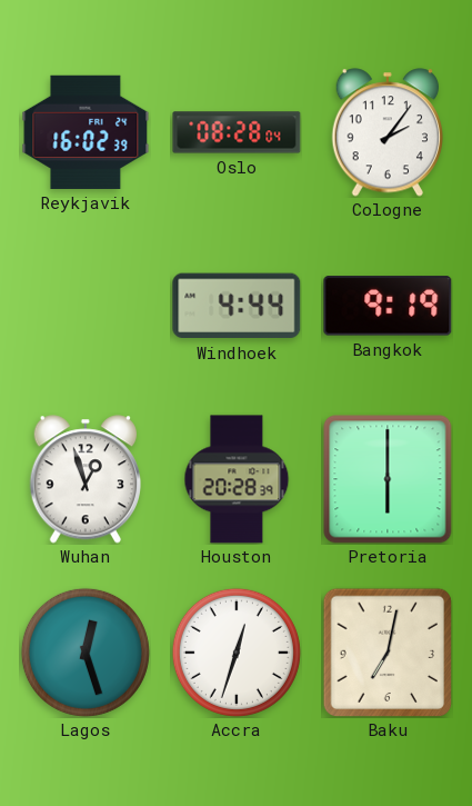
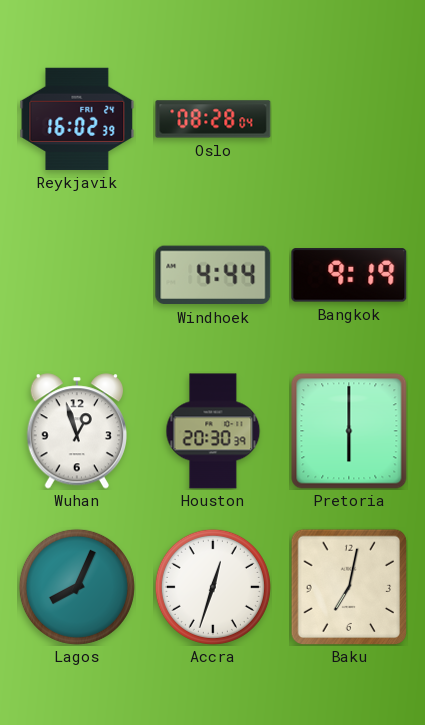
Cologne: 2:06 -> none
Houston: 20:28 -> 20:30
Lagos: 12:27 -> 8:04
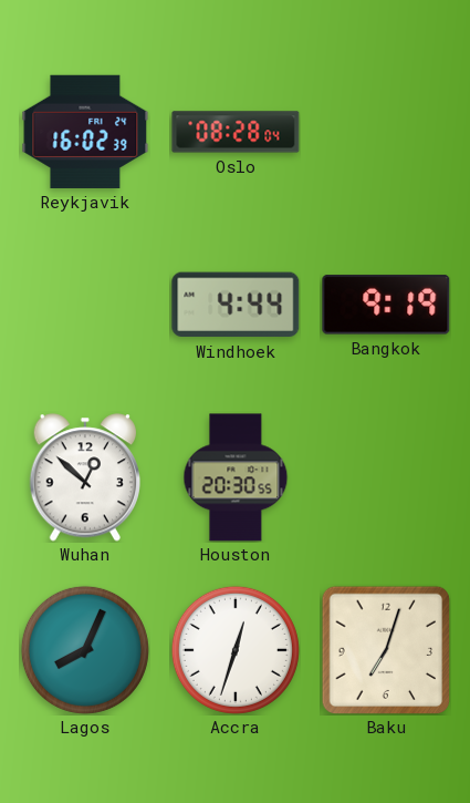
Wuhan: 12:57 -> 12:52
Houston: 20:30:39 -> 20:30:55
Pretoria: 6:00 -> none
Baku: 7:02 -> 7:03
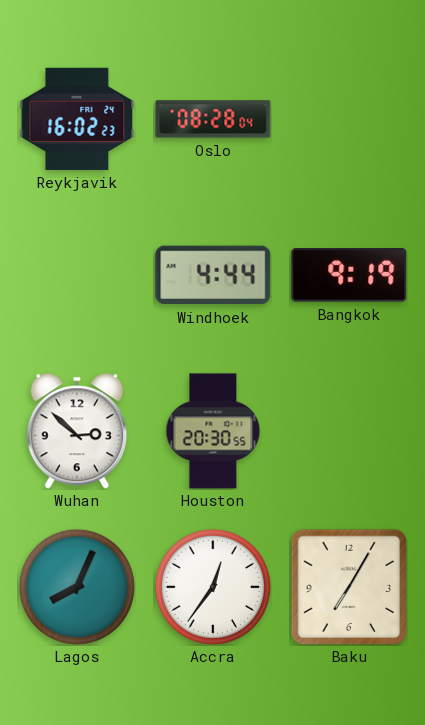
Reykjavik: 16:02:39 -> 16:02:23
Wuhan: 12:52 -> 2:52
Accra: 12:33 -> 12:36
Baku: 7:03 -> 7:05
